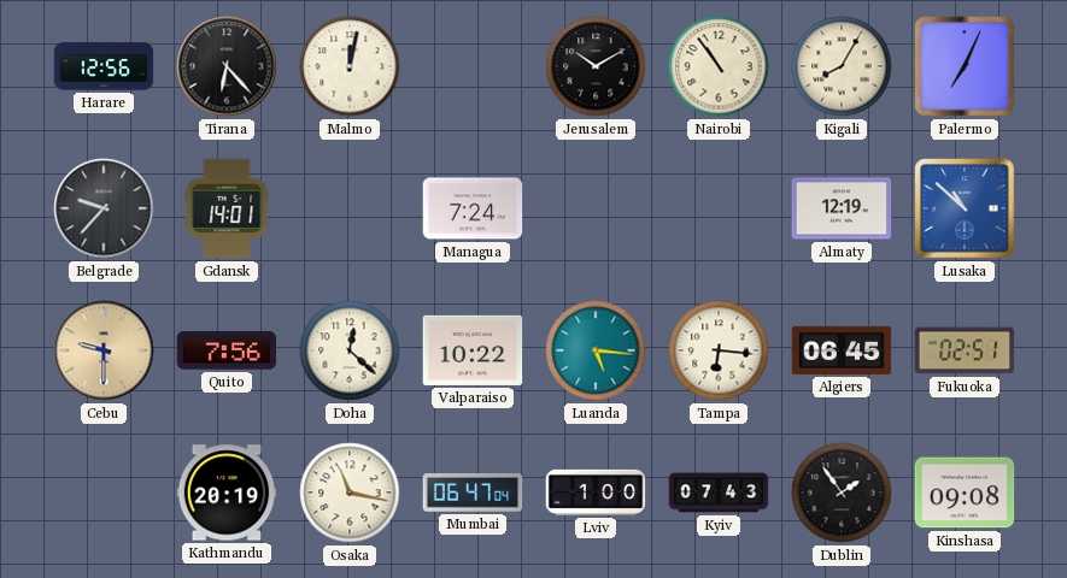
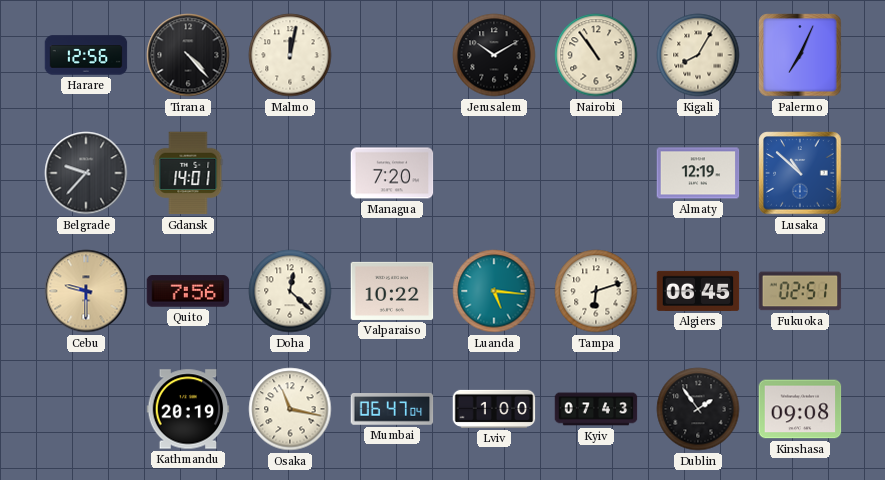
Tirana: 6:23 -> 4:23
Managua: 7:24 -> 7:20
Tampa: 6:16 -> 6:12
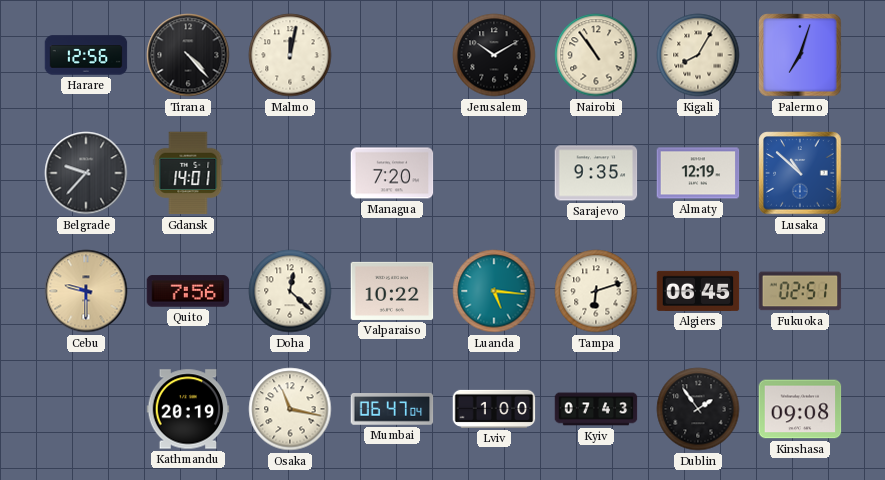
Palermo: 7:04 -> 7:03
Sarajevo: none -> 9:35
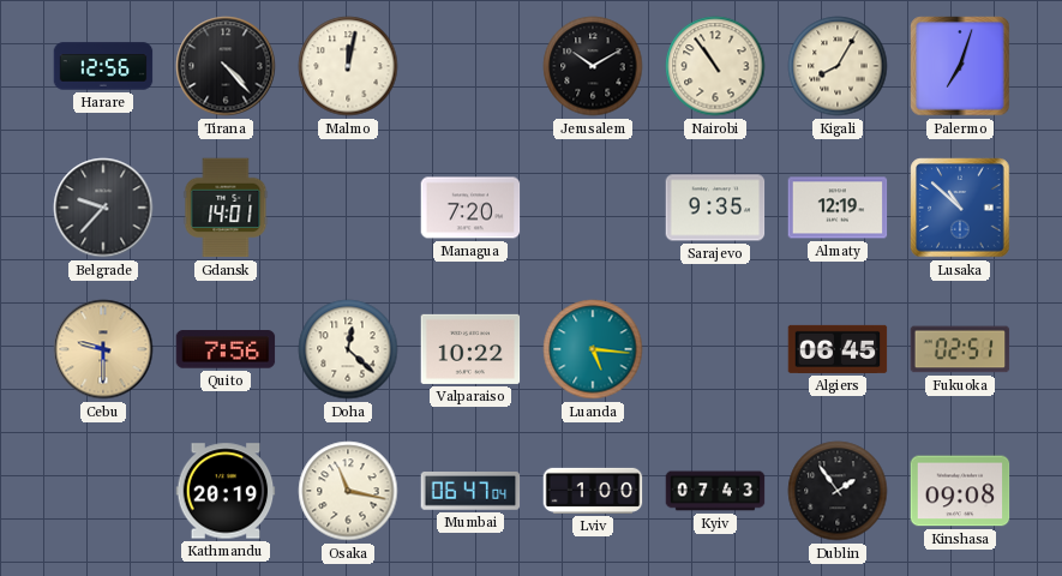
Tampa: 6:12 -> none
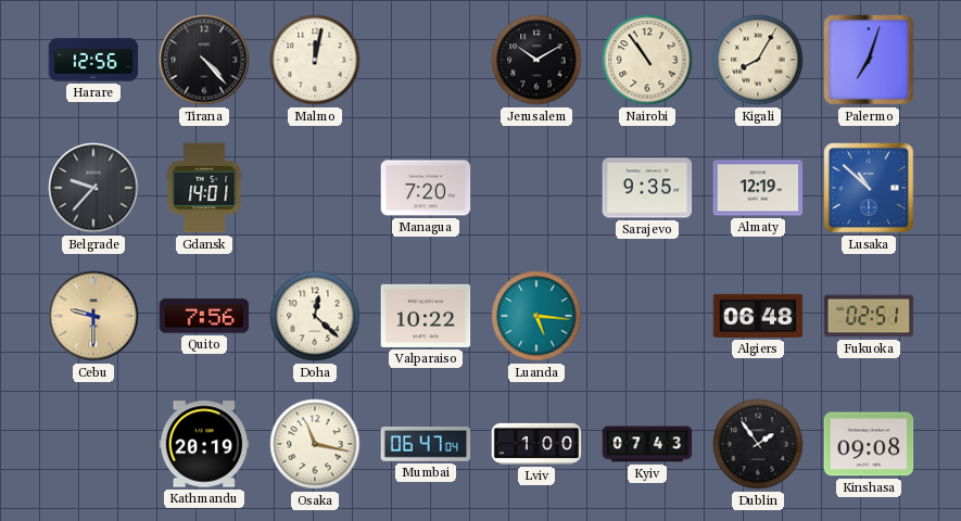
Algiers: 06:45 -> 06:48
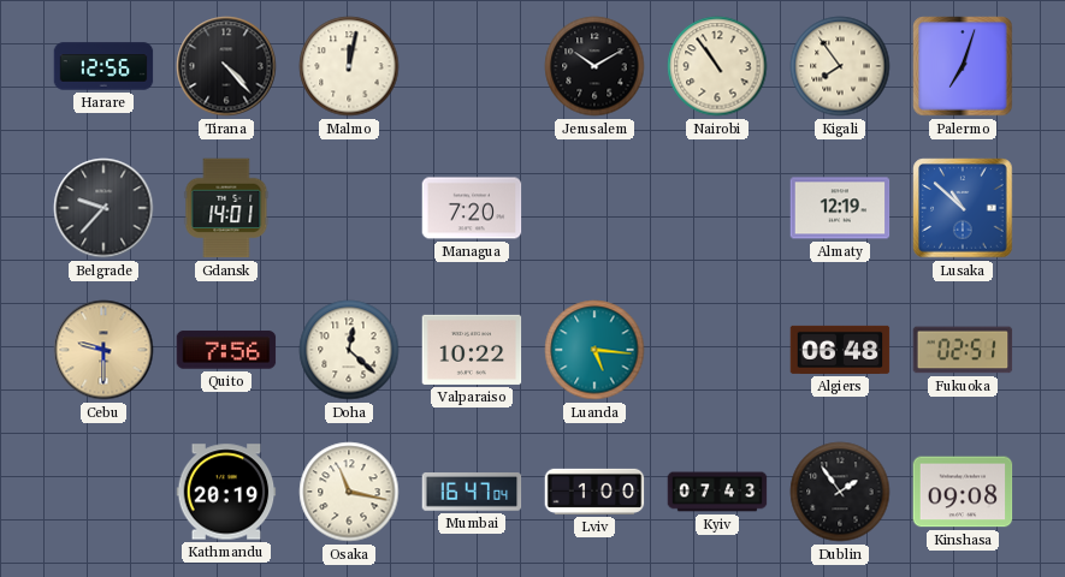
Kigali: 8:05 -> 7:54
Sarajevo: 9:35 -> none
Mumbai: 06:47 -> 16:47
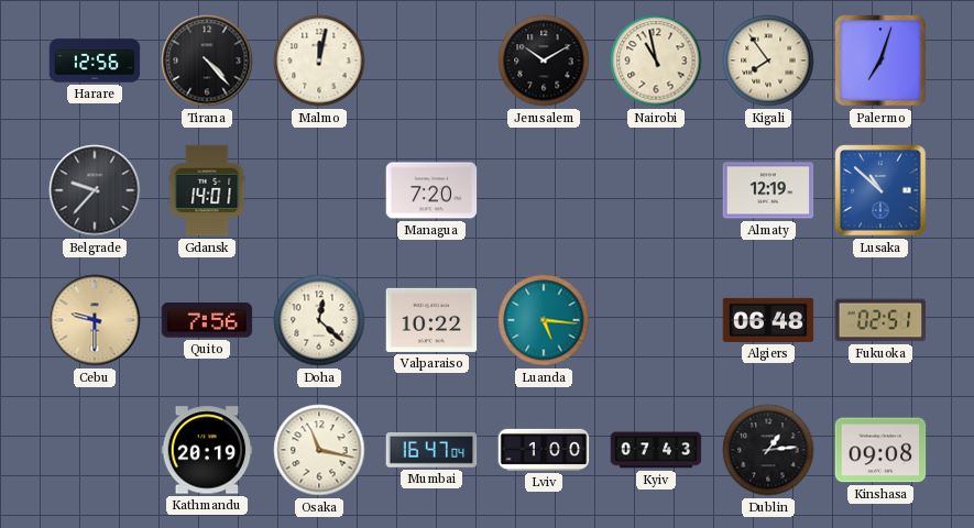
Nairobi: 10:54 -> 10:58
Dublin: 1:54 -> 1:14
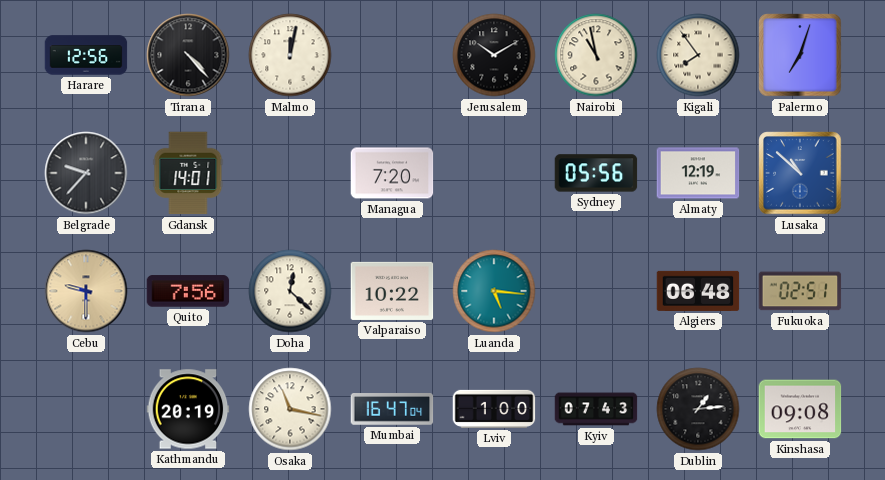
Sydney: none -> 05:56
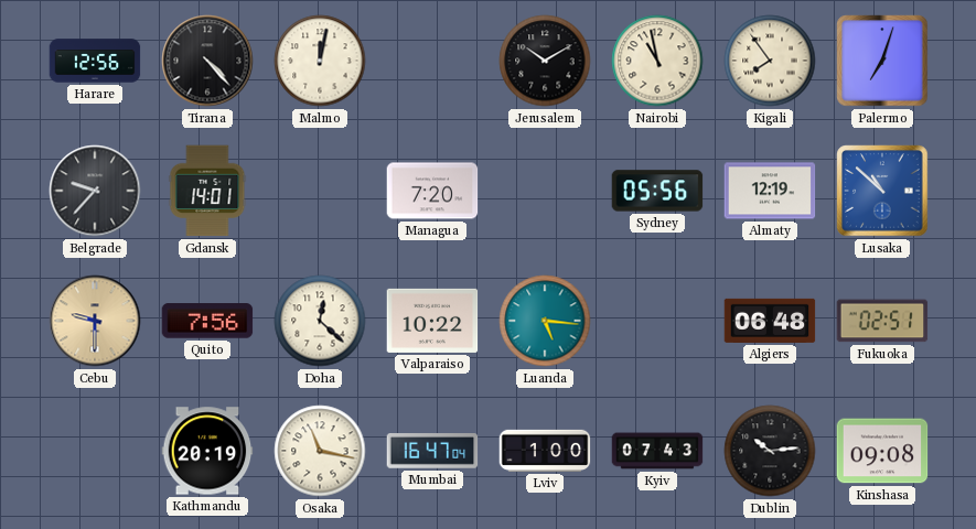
Dublin: 1:14 -> 10:14
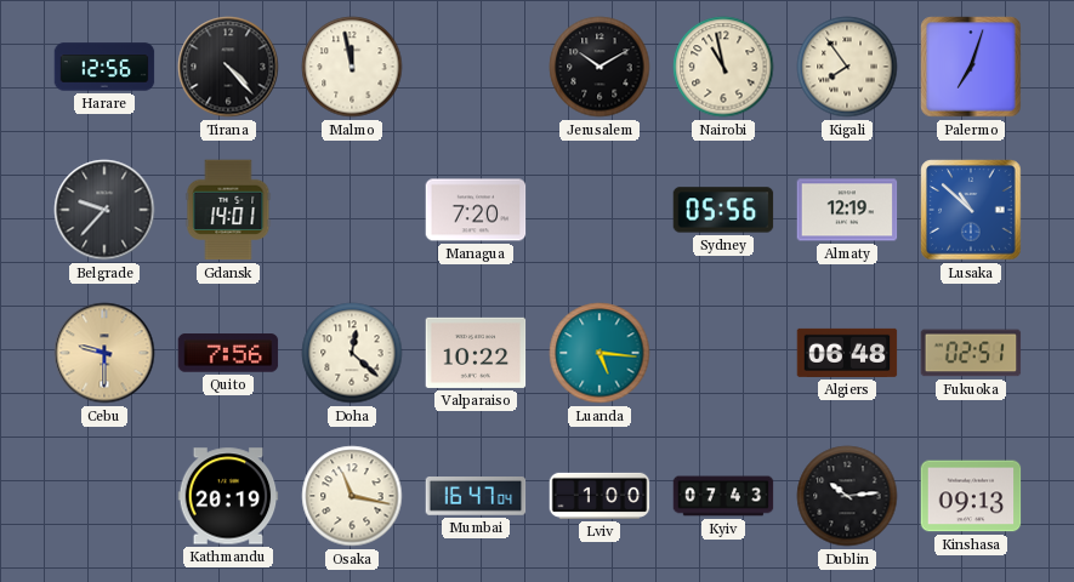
Malmo: 12:02 -> 11:58
Kinshasa: 09:08 -> 09:13
